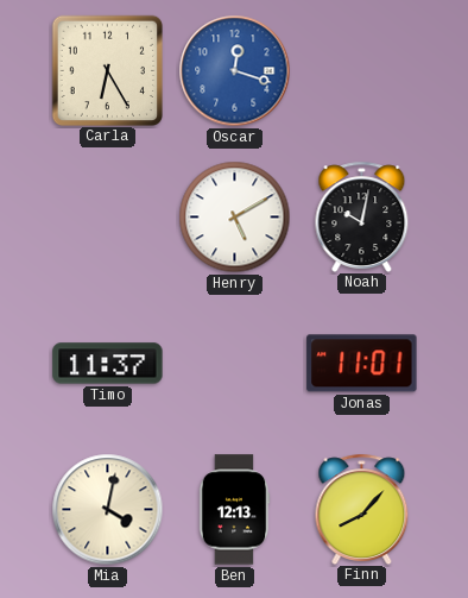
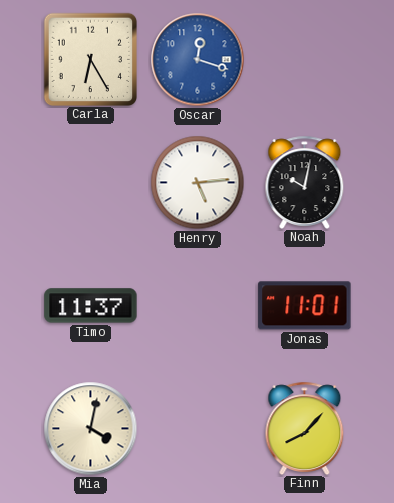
Henry: 5:10 -> 5:14
Ben: 12:13 -> none
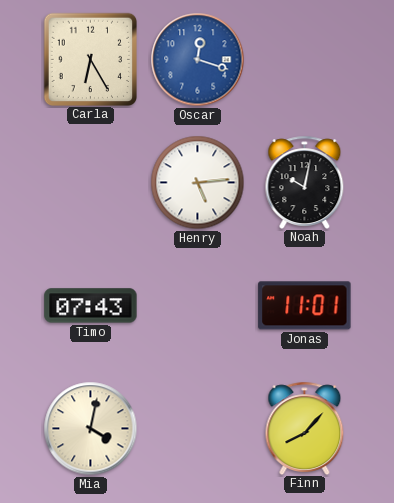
Timo: 11:37 -> 07:43
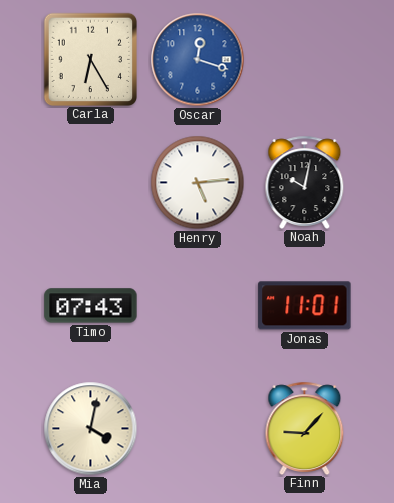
Finn: 8:07 -> 9:07
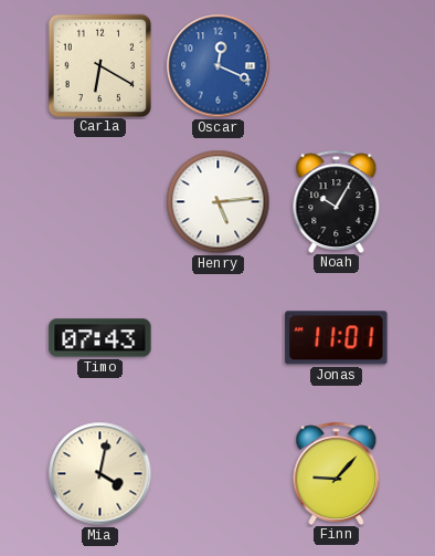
Carla: 6:25 -> 6:20
Oscar: 12:18 -> 12:19
Noah: 10:02 -> 10:05
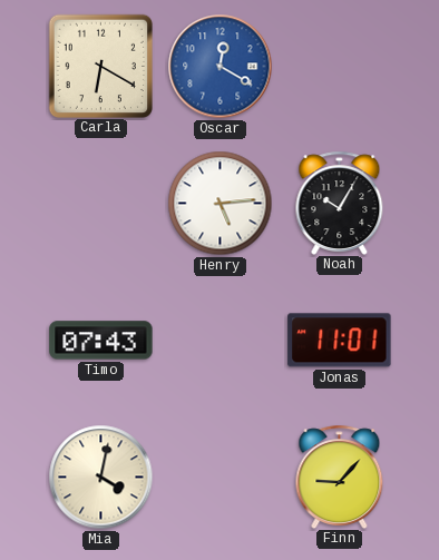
Oscar: 12:19 -> 12:20
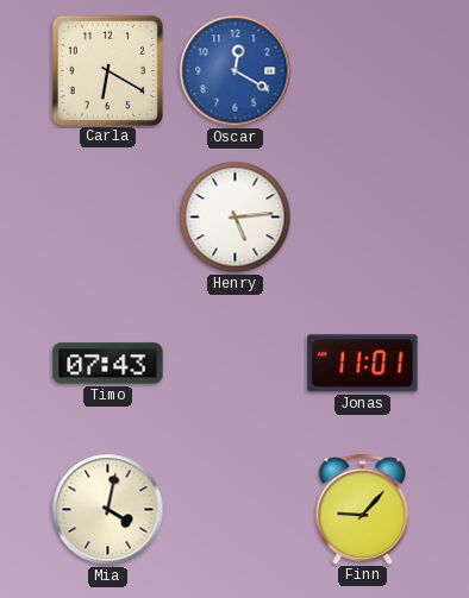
Noah: 10:05 -> none
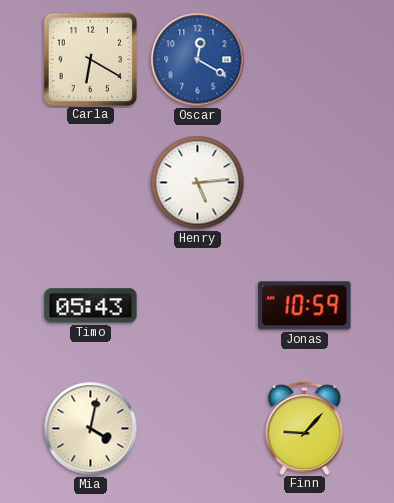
Timo: 07:43 -> 05:43
Jonas: 11:01 -> 10:59
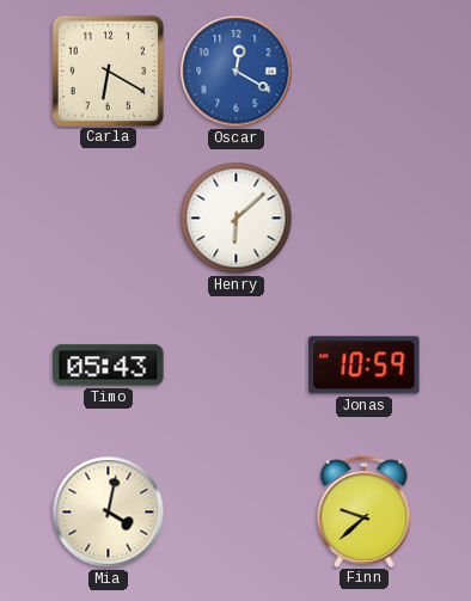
Henry: 5:14 -> 6:08
Finn: 9:07 -> 9:38
